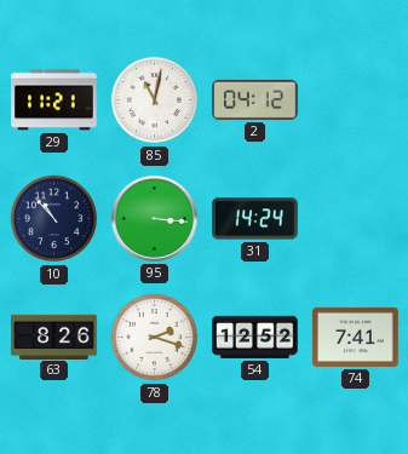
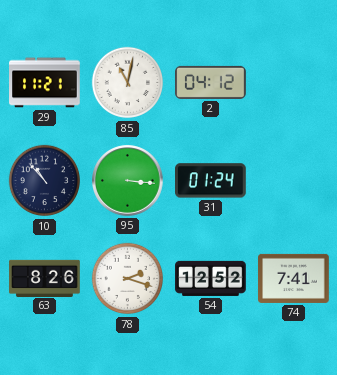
31: 14:24 -> 01:24
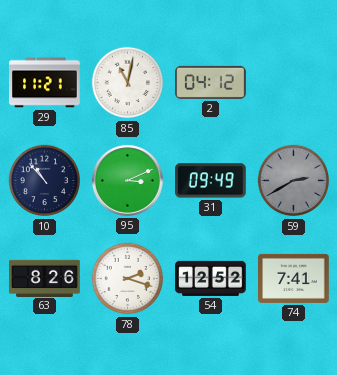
95: 3:16 -> 3:11
31: 01:24 -> 09:49
59: none -> 2:40
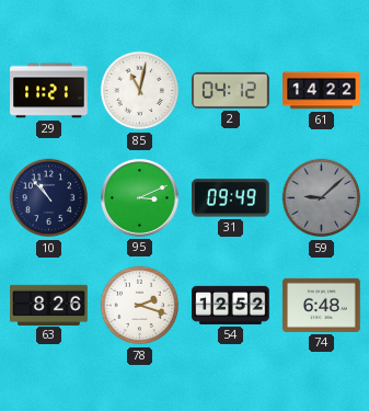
61: none -> 14:22
59: 2:40 -> 9:08
74: 7:41 -> 6:48
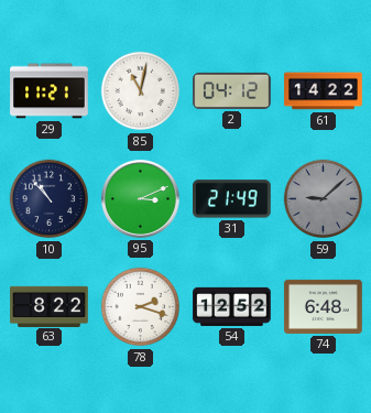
31: 09:49 -> 21:49
63: 8:26 -> 8:22
